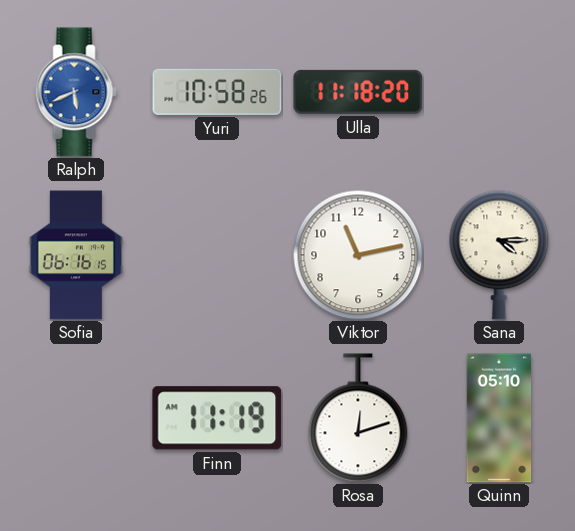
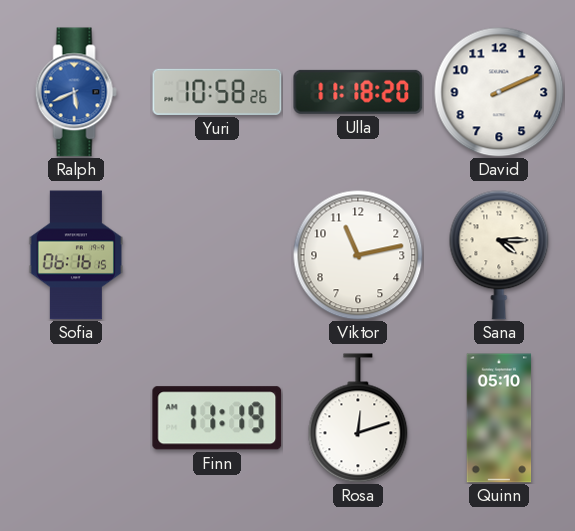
David: none -> 2:11
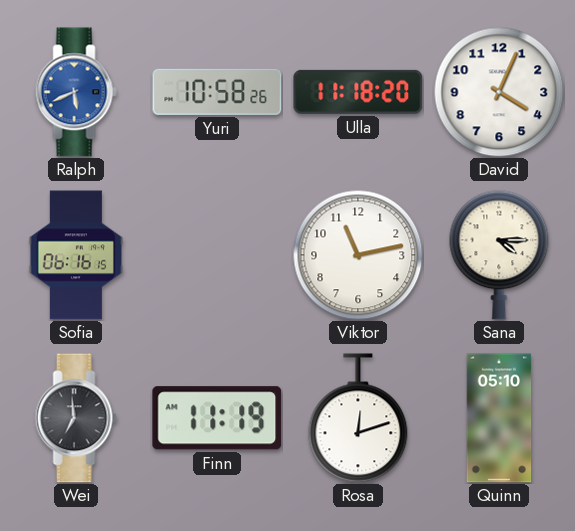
David: 2:11 -> 4:04
Wei: none -> 6:59
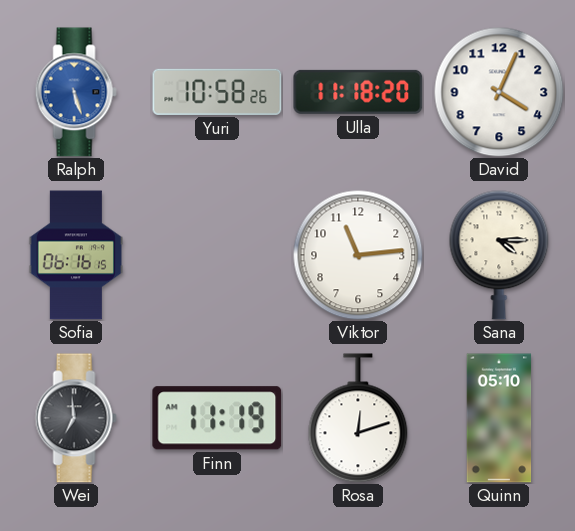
Ralph: 5:41 -> 5:27
Viktor: 11:13 -> 11:14
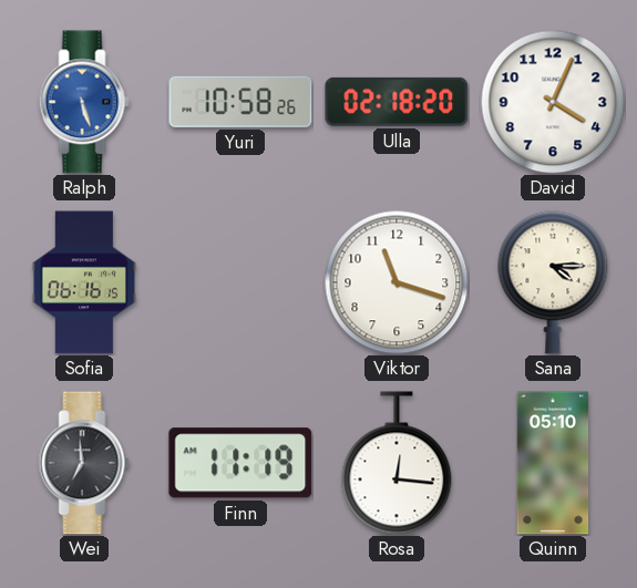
Ulla: 11:18 -> 02:18
Viktor: 11:14 -> 11:18
Rosa: 12:12 -> 12:16
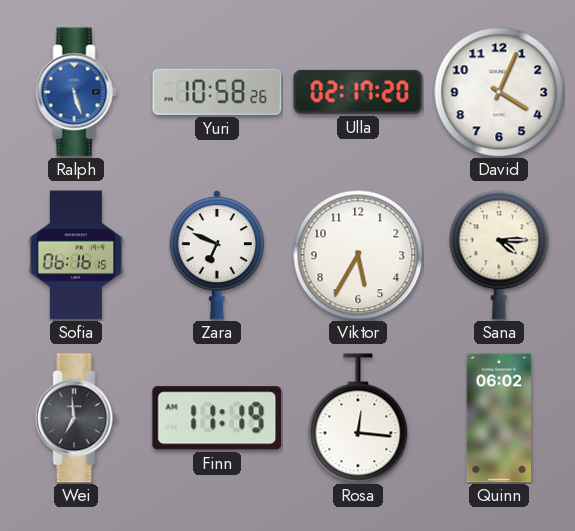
Ulla: 02:18 -> 02:17
Zara: none -> 6:49
Viktor: 11:18 -> 5:35
Quinn: 05:10 -> 06:02
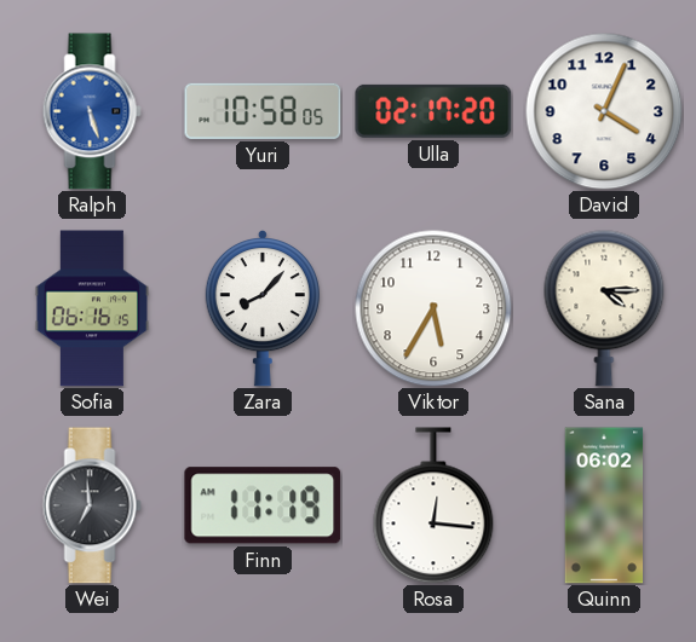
Yuri: 10:58:26 -> 10:58:05
Zara: 6:49 -> 8:07
